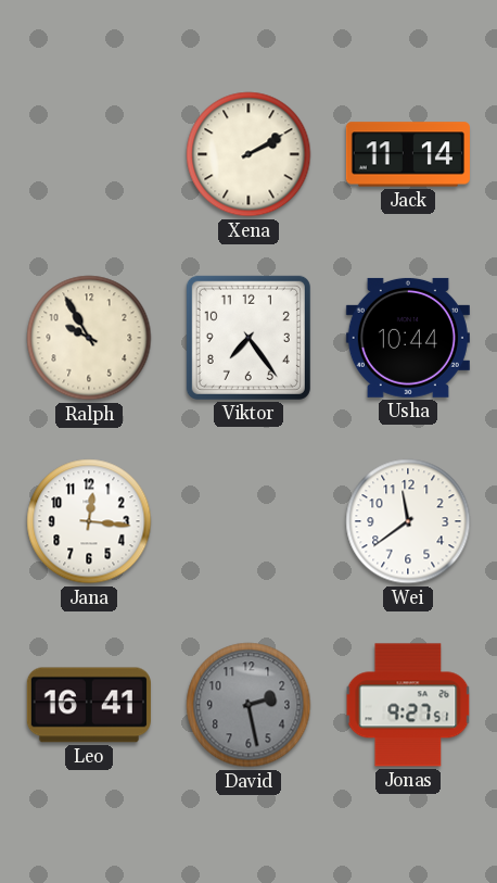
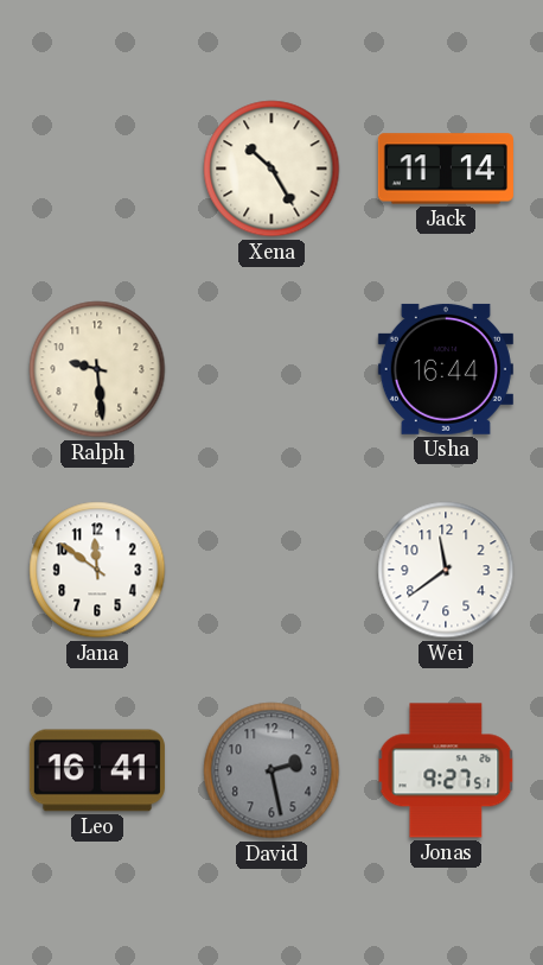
Xena: 2:10 -> 10:25
Ralph: 9:55 -> 9:29
Viktor: 7:24 -> none
Usha: 10:44 -> 16:44
Jana: 12:16 -> 11:51
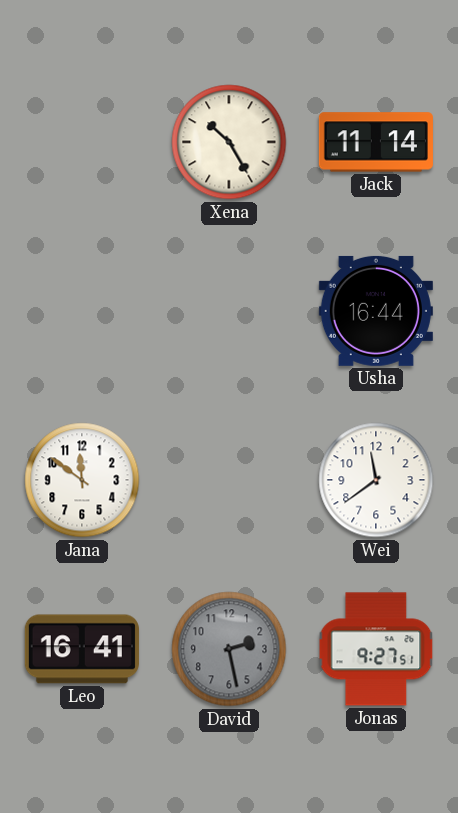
Ralph: 9:29 -> none
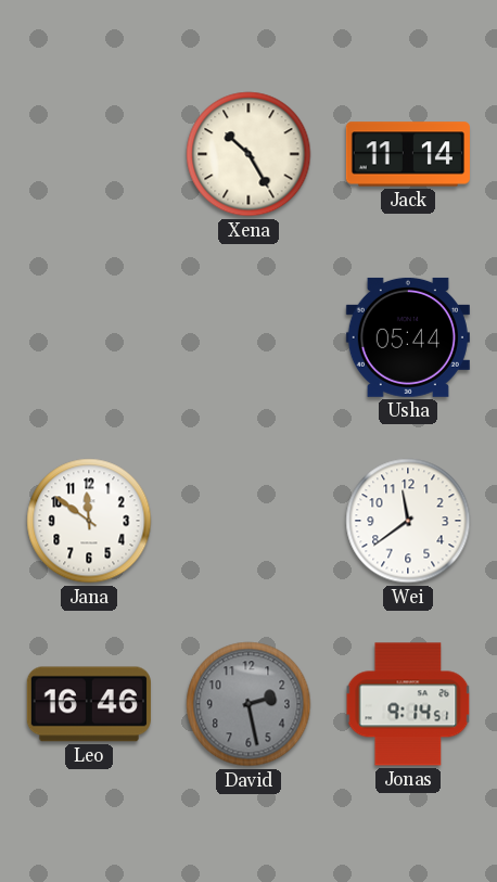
Usha: 16:44 -> 05:44
Leo: 16:41 -> 16:46
Jonas: 9:27 -> 9:14
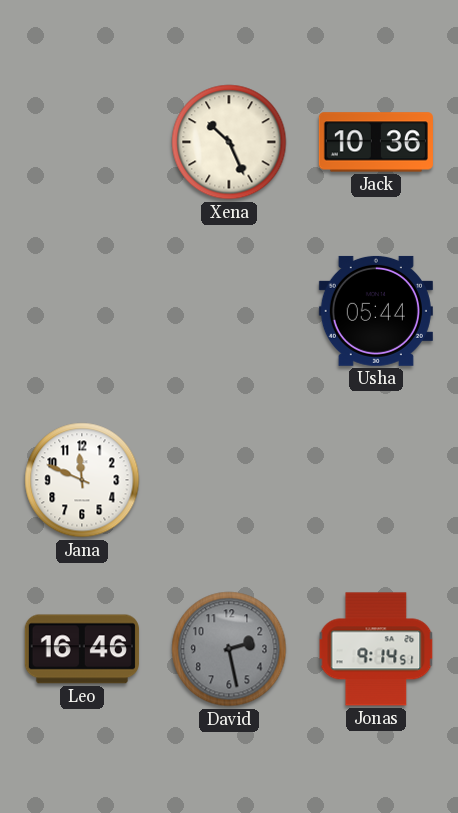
Xena: 10:25 -> 10:26
Jack: 11:14 -> 10:36
Jana: 11:51 -> 11:49
Wei: 11:39 -> none
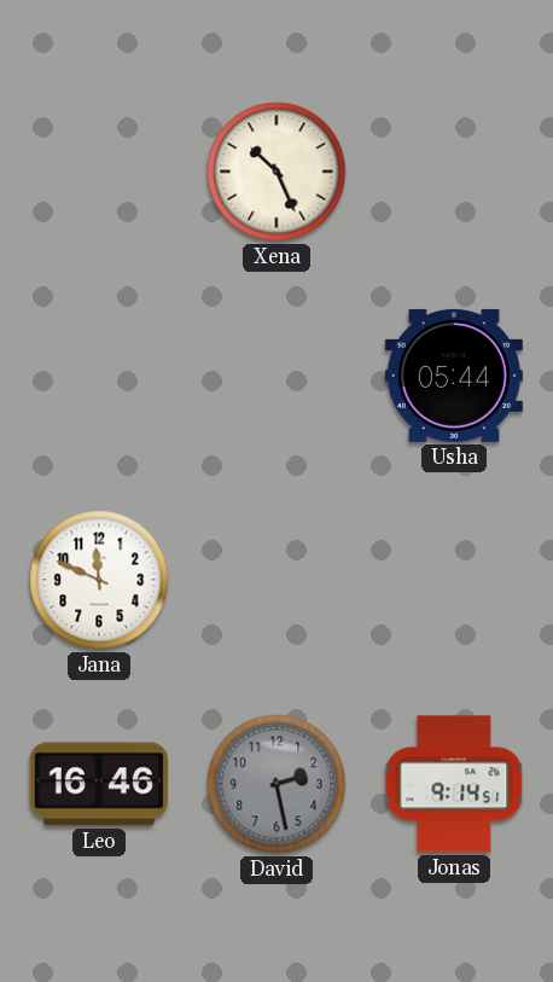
Jack: 10:36 -> none
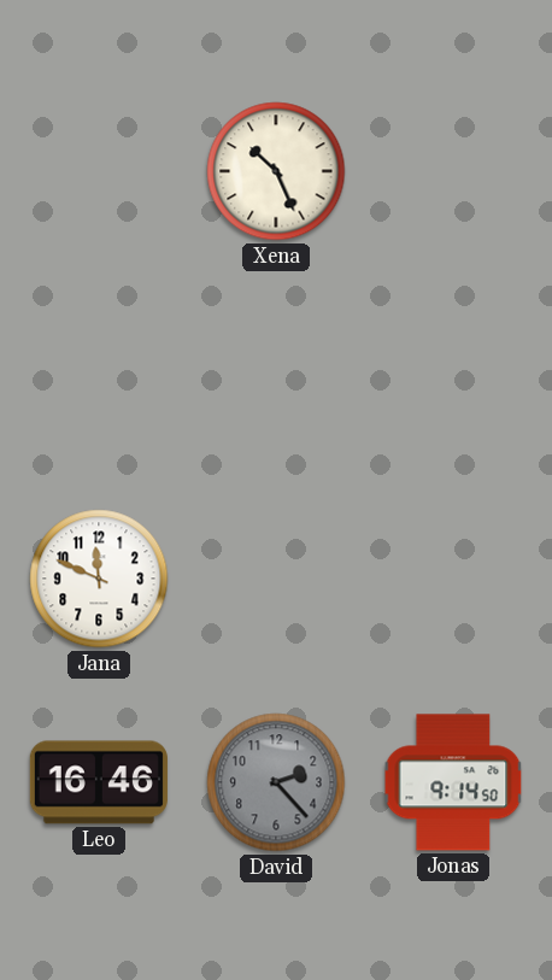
Usha: 05:44 -> none
David: 2:28 -> 2:23
Jonas: 9:14:51 -> 9:14:50
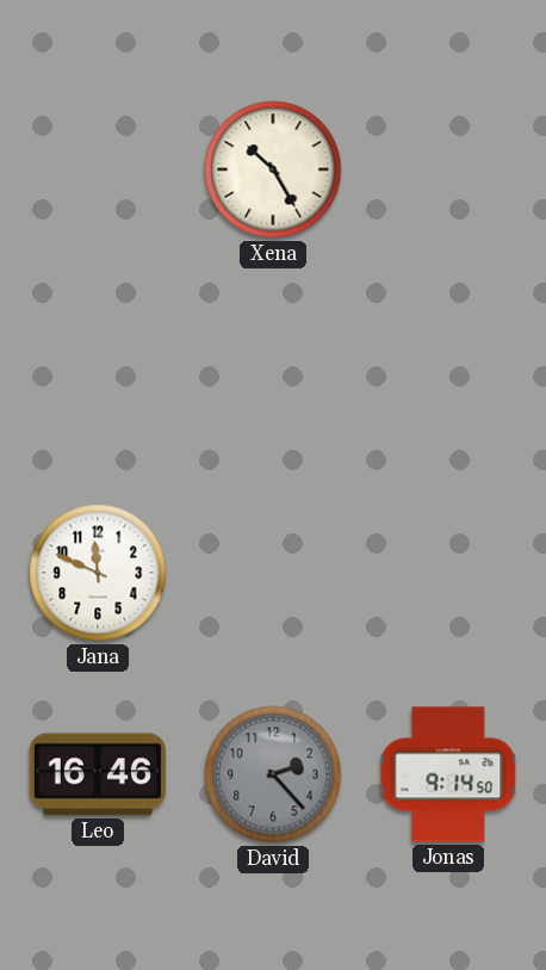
Xena: 10:26 -> 10:25
